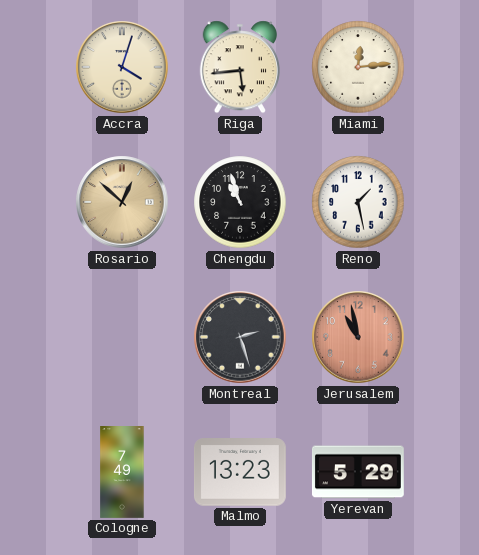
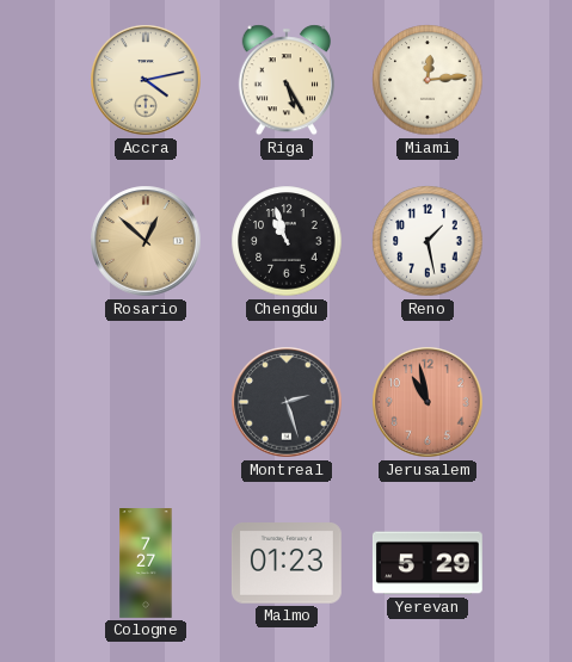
Accra: 4:03 -> 4:13
Riga: 5:44 -> 5:25
Cologne: 7:49 -> 7:27
Malmo: 13:23 -> 01:23
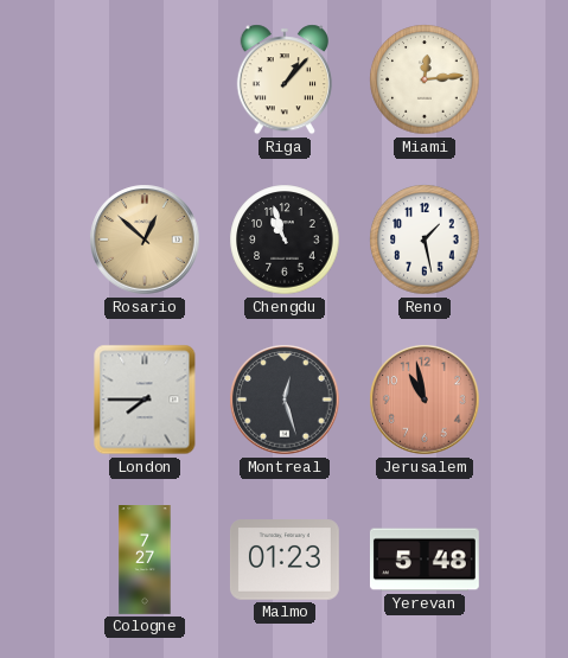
Accra: 4:13 -> none
Riga: 5:25 -> 1:07
London: none -> 7:45
Montreal: 2:27 -> 12:27
Yerevan: 5:29 -> 5:48
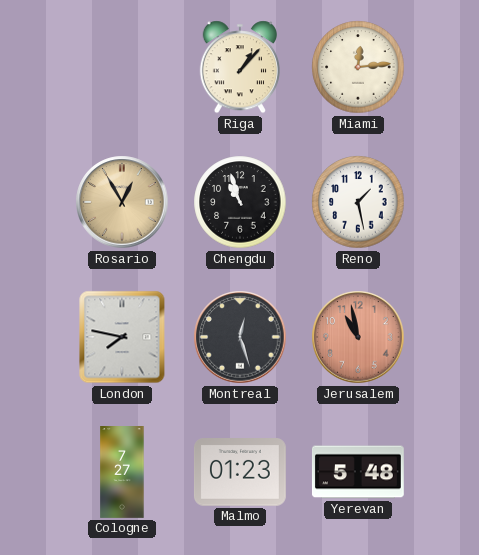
Rosario: 12:52 -> 12:55
London: 7:45 -> 7:47
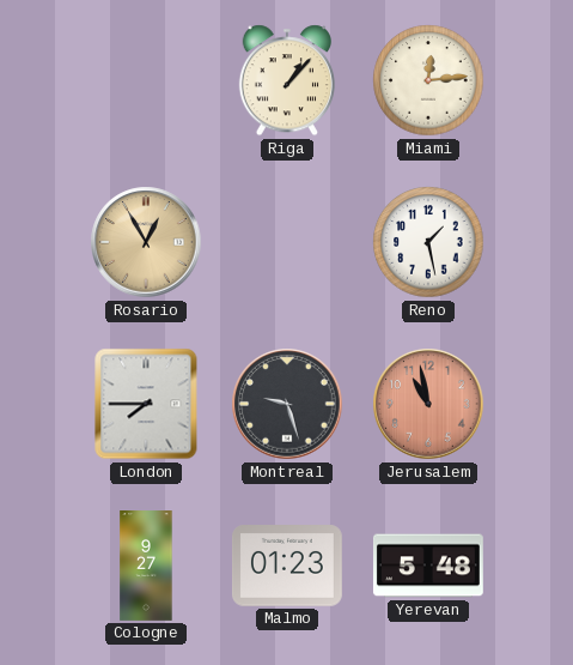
Chengdu: 10:57 -> none
London: 7:47 -> 7:45
Montreal: 12:27 -> 9:27
Cologne: 7:27 -> 9:27
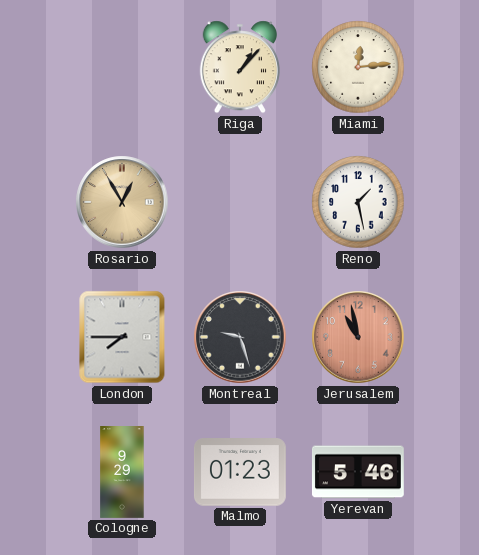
Cologne: 9:27 -> 9:29
Yerevan: 5:48 -> 5:46
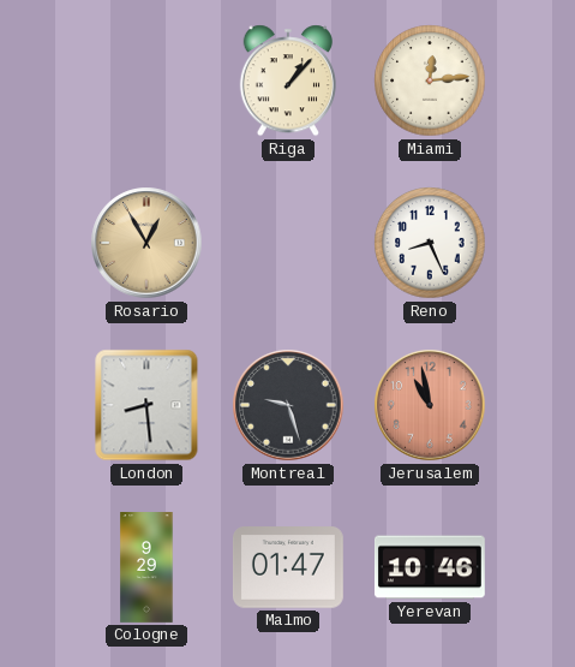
Reno: 1:28 -> 8:26
London: 7:45 -> 8:29
Malmo: 01:23 -> 01:47
Yerevan: 5:46 -> 10:46
